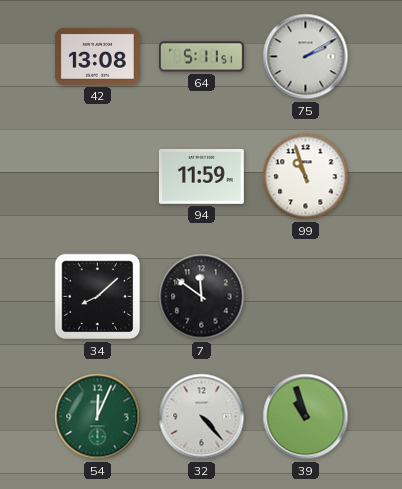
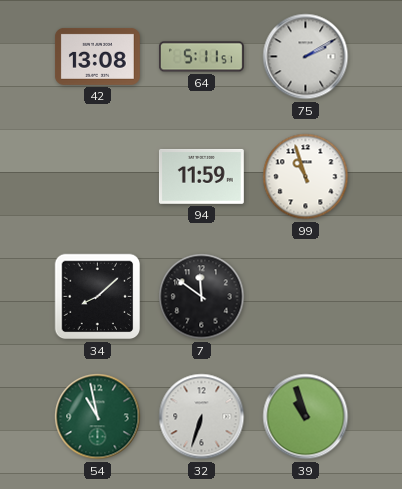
54: 12:04 -> 10:58
32: 4:23 -> 6:33
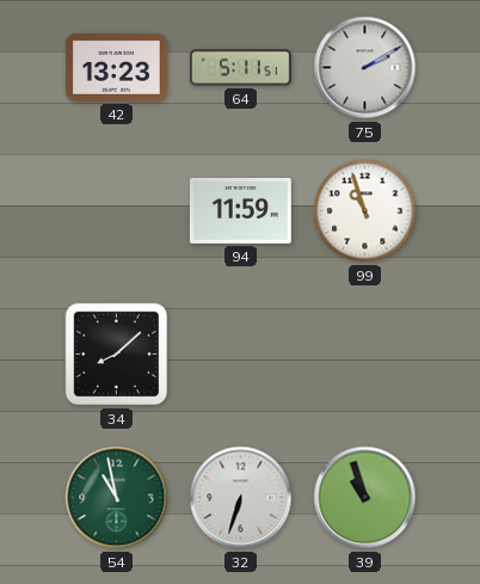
42: 13:08 -> 13:23
7: 11:51 -> none
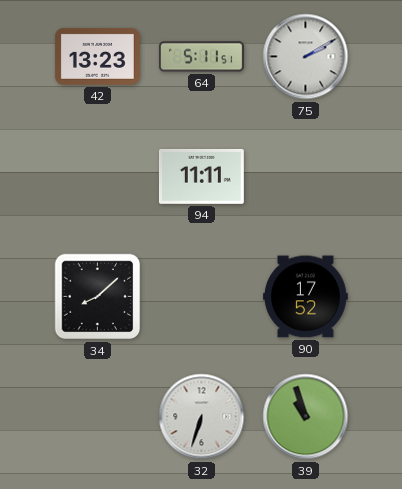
94: 11:59 -> 11:11
99: 10:57 -> none
90: none -> 17:52
54: 10:58 -> none
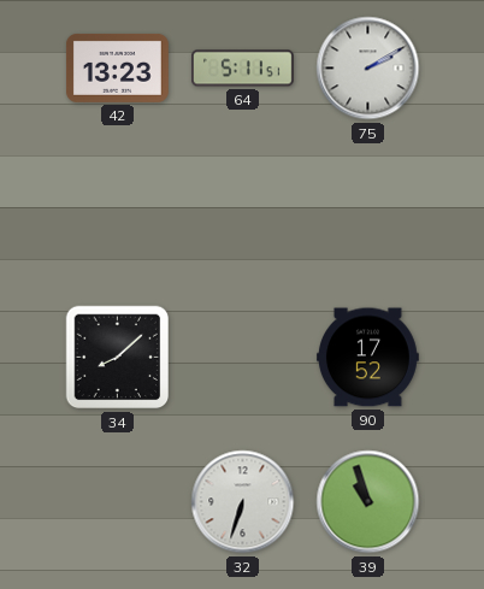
94: 11:11 -> none
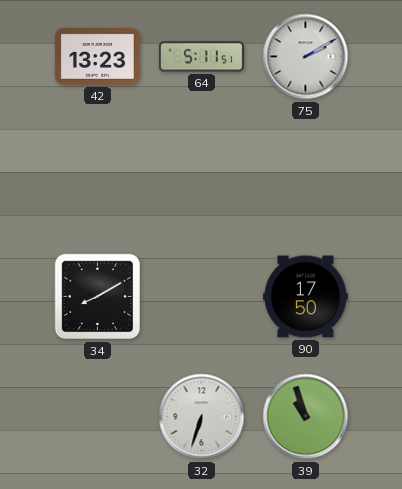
34: 8:08 -> 8:10
90: 17:52 -> 17:50
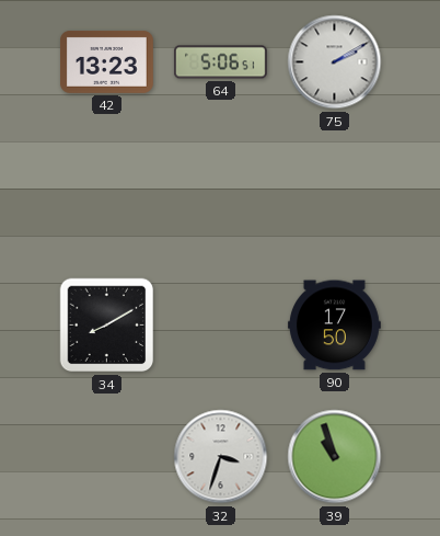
64: 5:11 -> 5:06
32: 6:33 -> 3:33
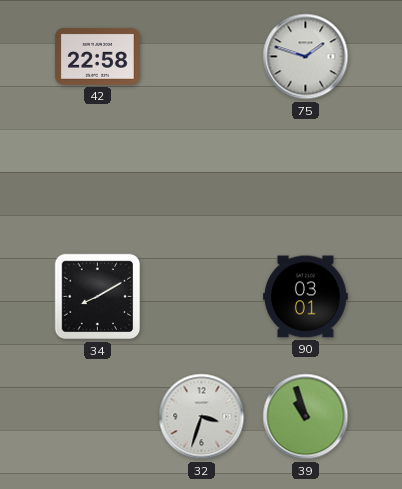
42: 13:23 -> 22:58
64: 5:06 -> none
75: 2:10 -> 1:48
90: 17:50 -> 03:01
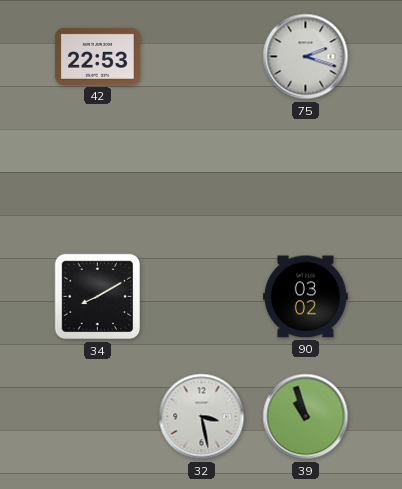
42: 22:58 -> 22:53
75: 1:48 -> 2:18
90: 03:01 -> 03:02
32: 3:33 -> 3:28
